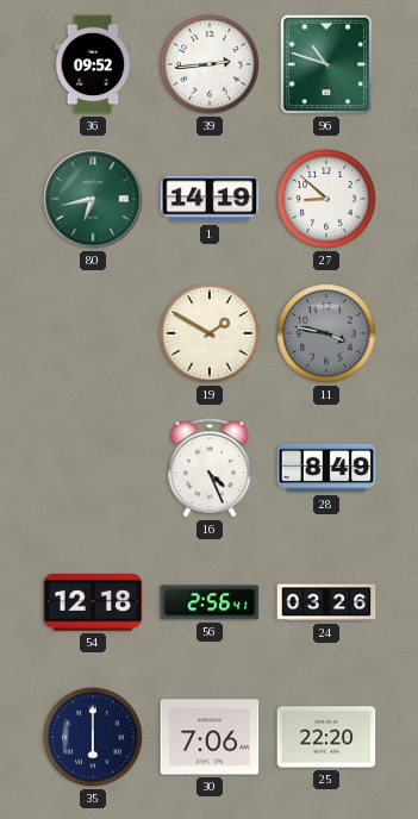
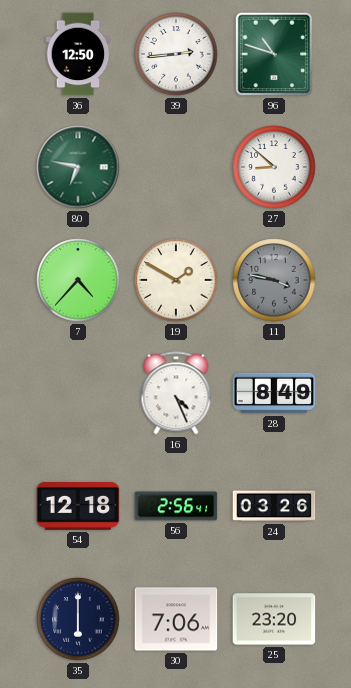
36: 09:52 -> 12:50
80: 6:43 -> 6:47
1: 14:19 -> none
7: none -> 4:37
25: 22:20 -> 23:20
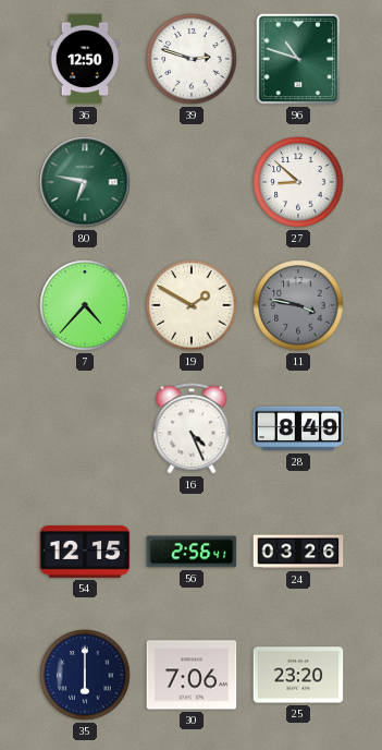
39: 2:44 -> 2:48
54: 12:18 -> 12:15
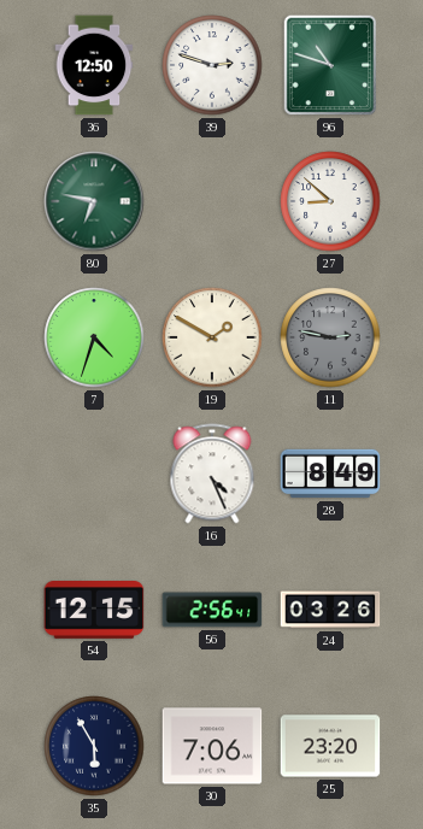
7: 4:37 -> 4:33
11: 3:47 -> 2:47
35: 6:00 -> 5:55
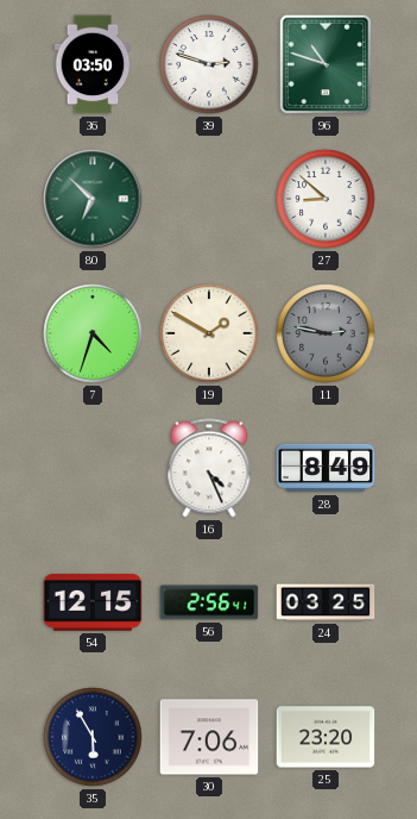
36: 12:50 -> 03:50
80: 6:47 -> 6:52
24: 03:26 -> 03:25
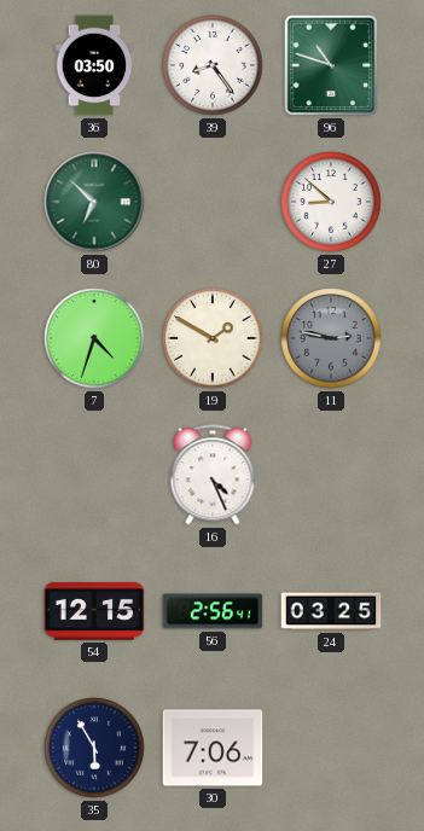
39: 2:48 -> 8:24
28: 8:49 -> none
25: 23:20 -> none
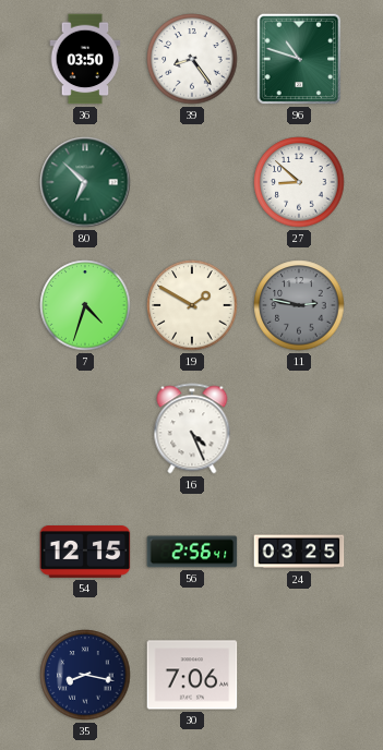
35: 5:55 -> 8:17
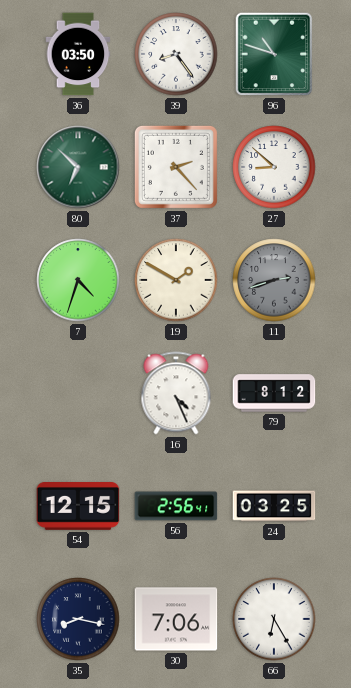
37: none -> 2:23
11: 2:47 -> 2:42
79: none -> 8:12
66: none -> 6:25
